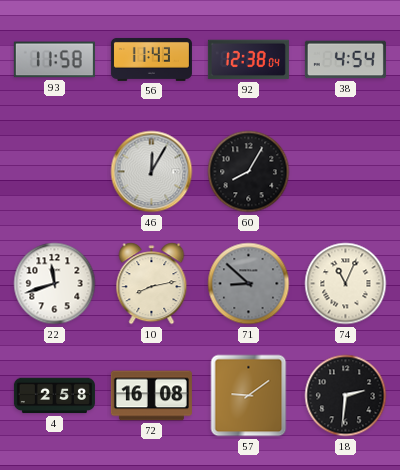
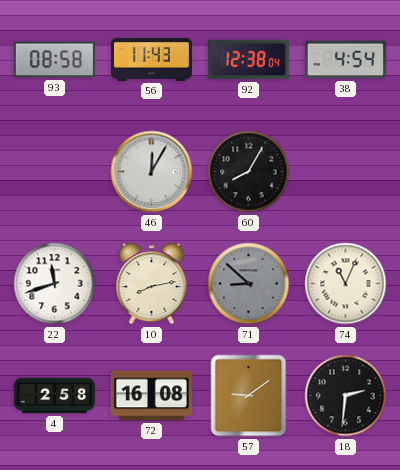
93: 11:58 -> 08:58
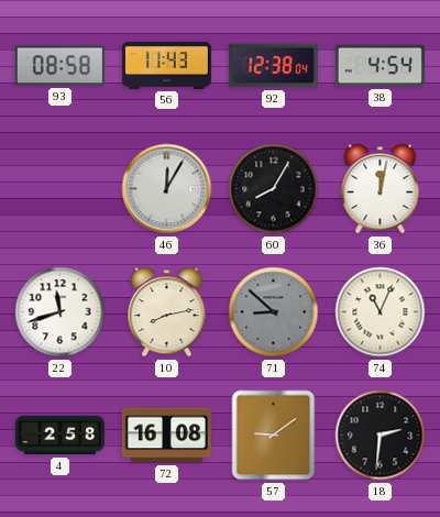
36: none -> 12:02
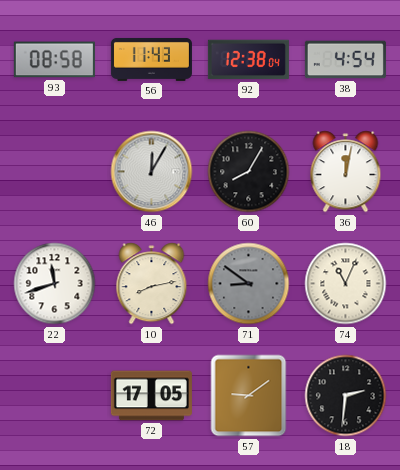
71: 8:52 -> 8:51
4: 2:58 -> none
72: 16:08 -> 17:05
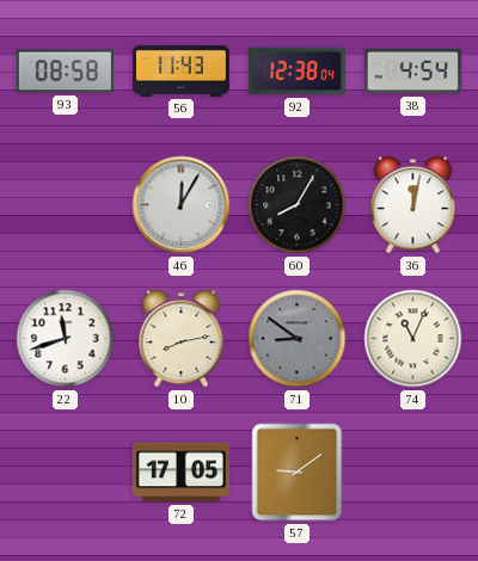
18: 2:31 -> none
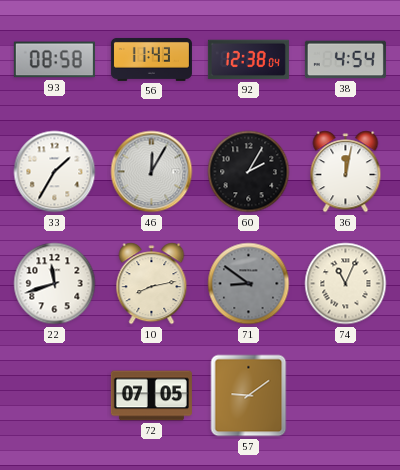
33: none -> 1:35
60: 8:05 -> 2:05
72: 17:05 -> 07:05
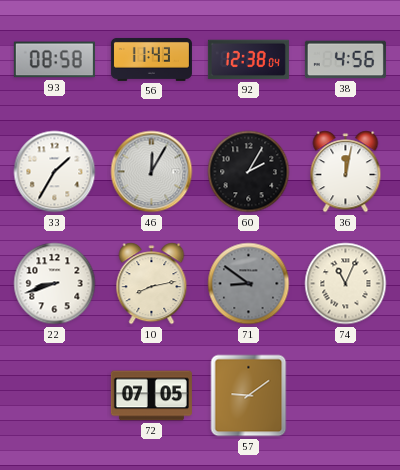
38: 4:54 -> 4:56
22: 11:42 -> 8:42
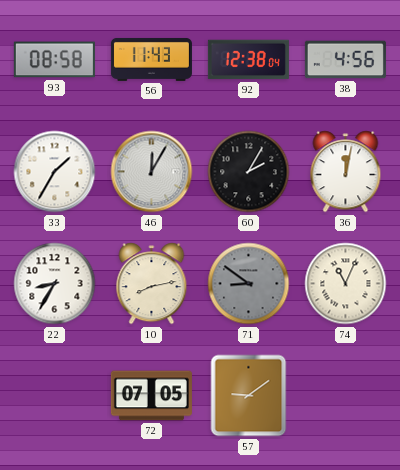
22: 8:42 -> 8:35
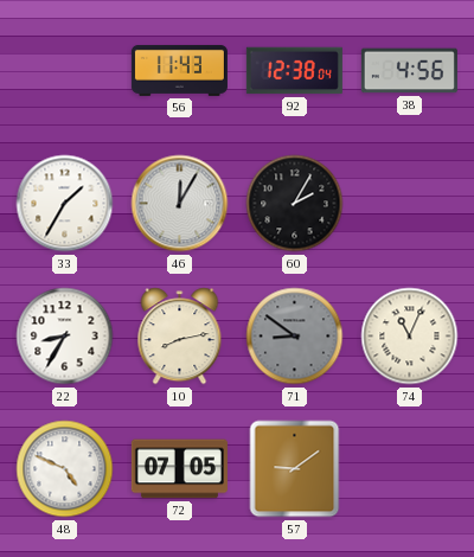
93: 08:58 -> none
36: 12:02 -> none
48: none -> 4:49
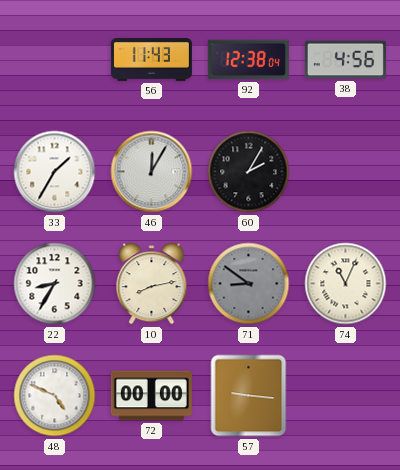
72: 07:05 -> 00:00
57: 9:09 -> 9:16
